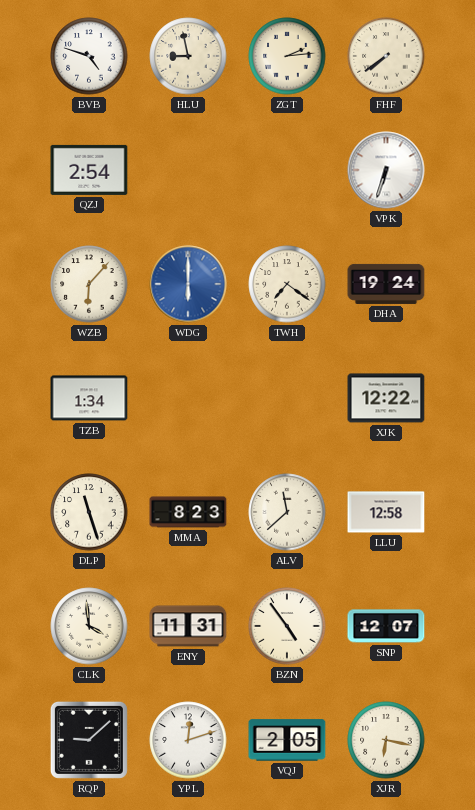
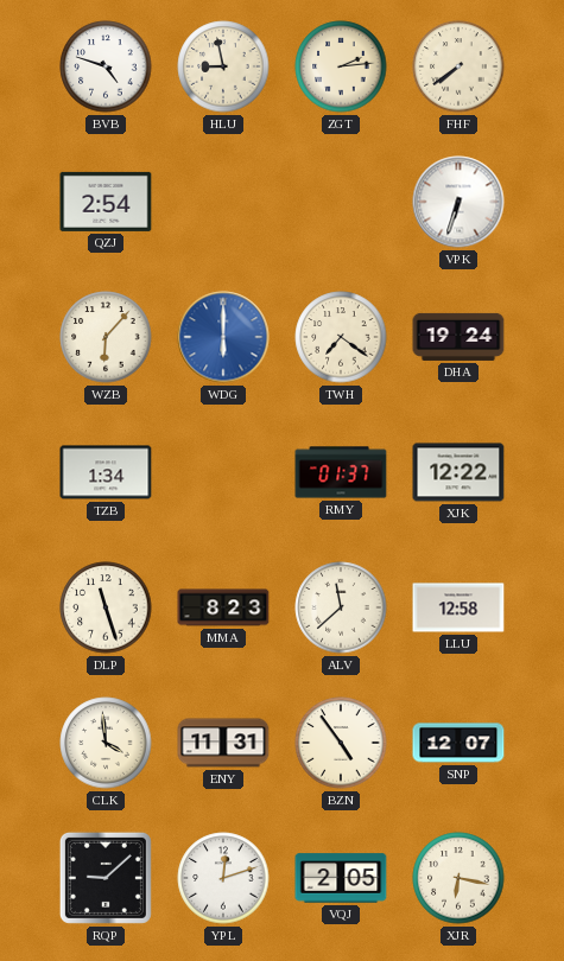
RMY: none -> 01:37
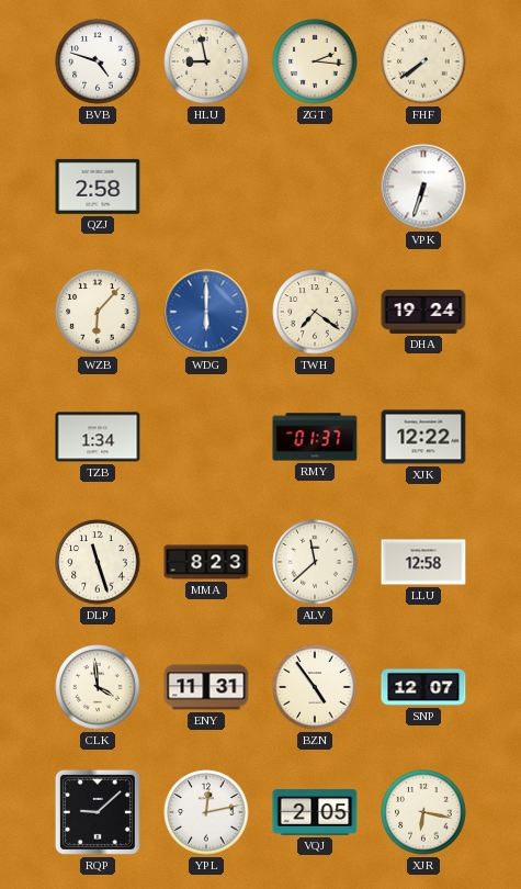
ZGT: 2:14 -> 2:16
QZJ: 2:54 -> 2:58
YPL: 12:12 -> 12:13
